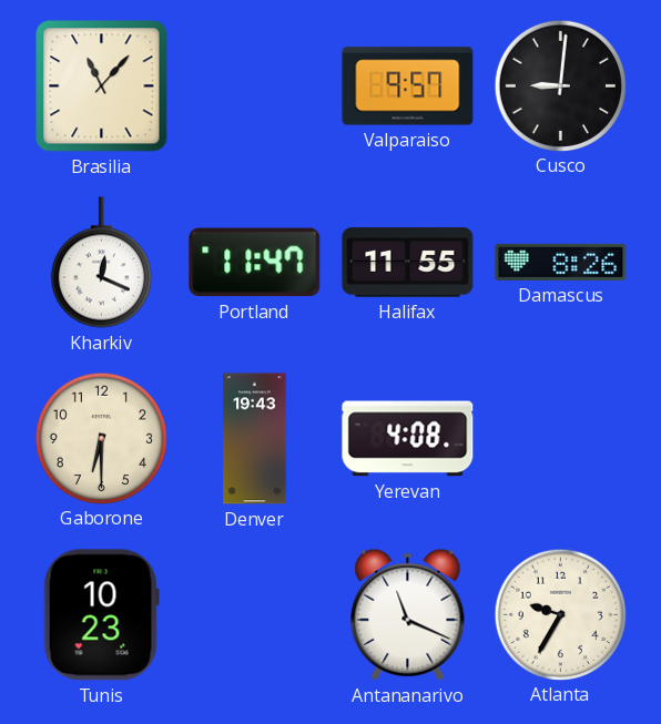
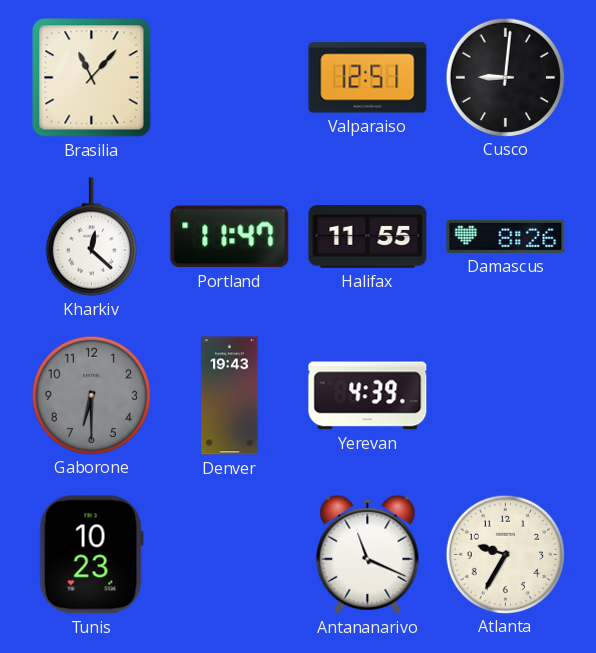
Valparaiso: 9:57 -> 12:51
Kharkiv: 12:19 -> 12:22
Gaborone dial: cream -> grey
Yerevan: 4:08 -> 4:39
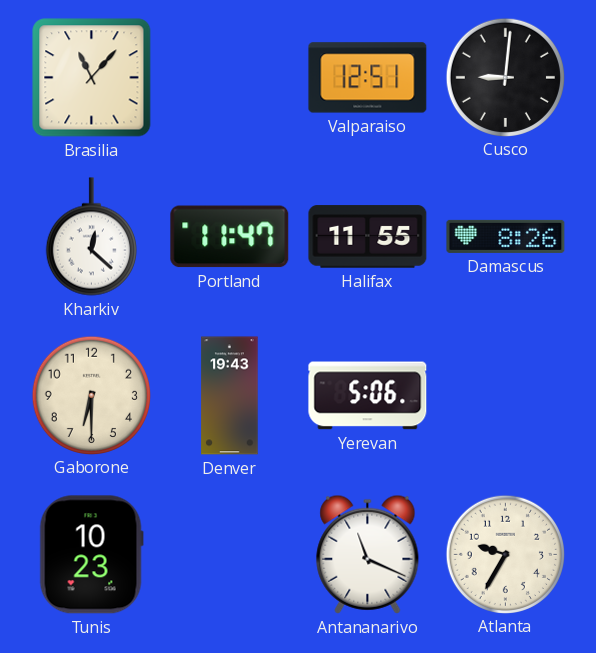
Gaborone dial: grey -> cream
Yerevan: 4:39 -> 5:06
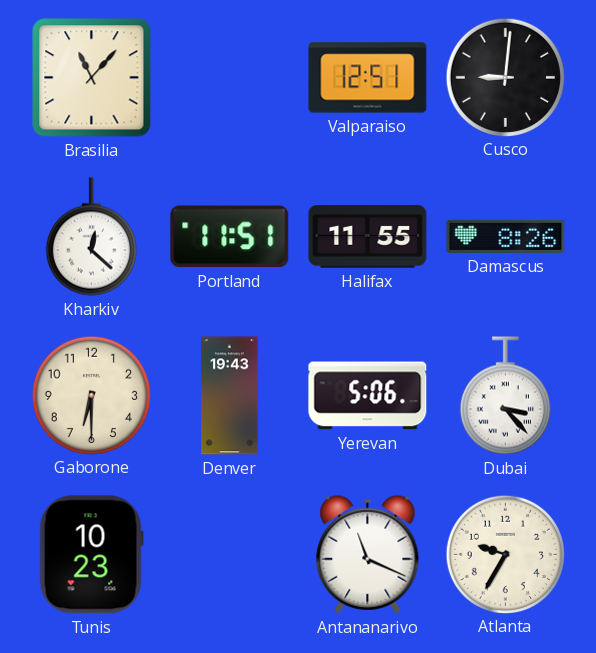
Portland: 11:47 -> 11:51
Dubai: none -> 3:23
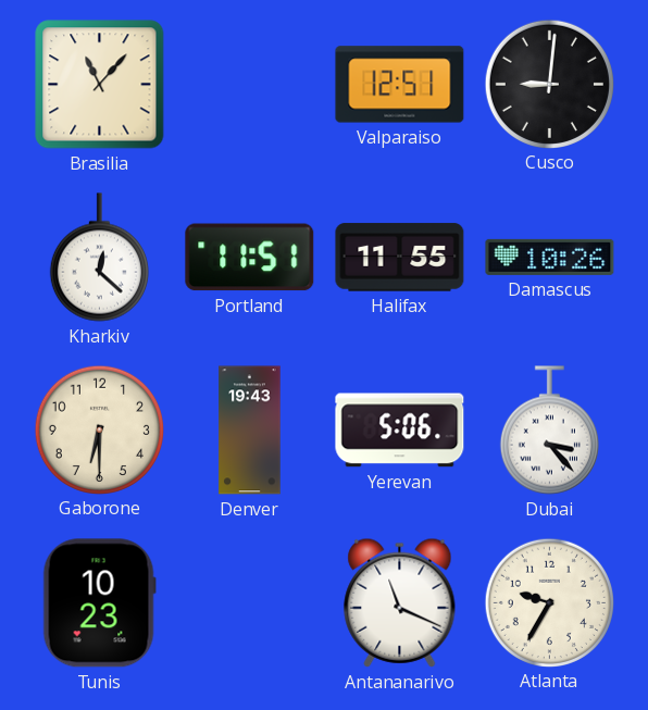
Damascus: 8:26 -> 10:26
